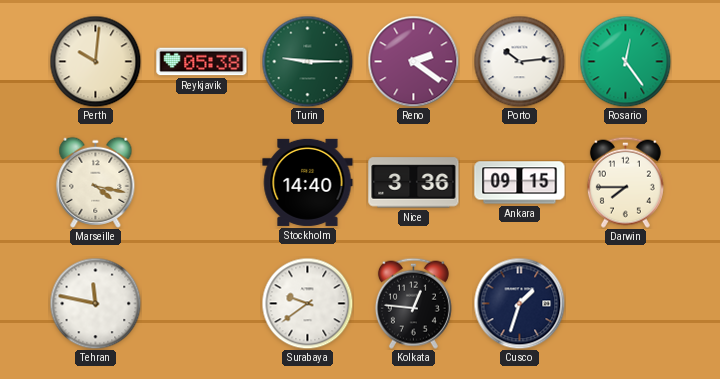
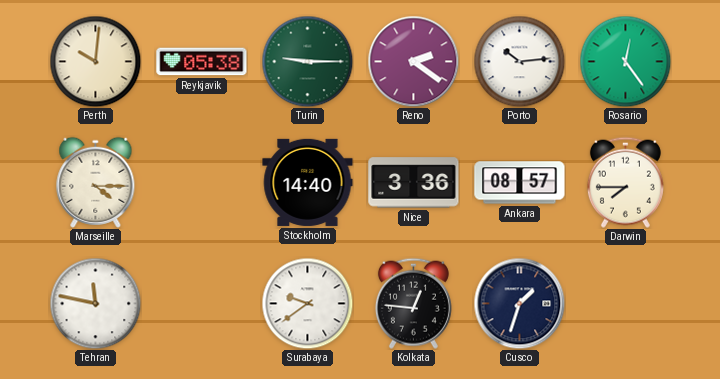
Marseille: 4:17 -> 4:15
Ankara: 09:15 -> 08:57
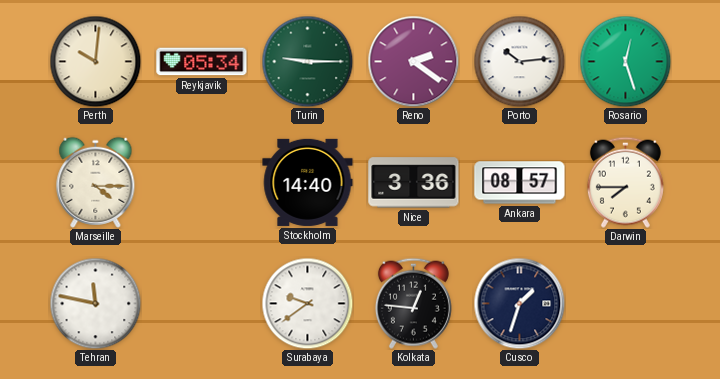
Reykjavik: 05:38 -> 05:34
Rosario: 12:24 -> 12:27
